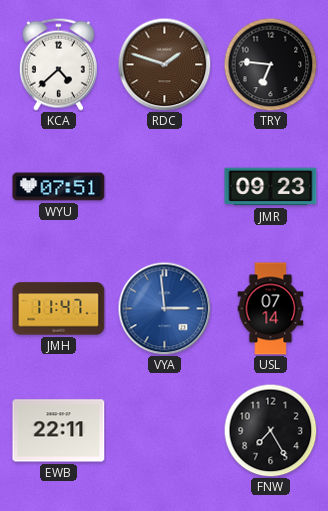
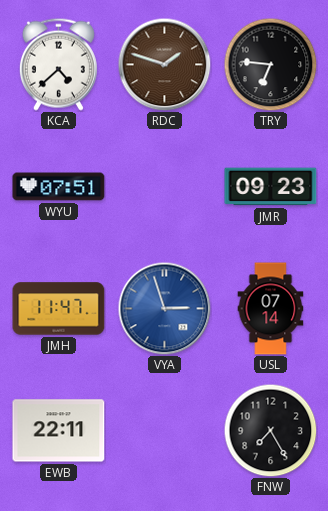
VYA: 2:59 -> 2:57
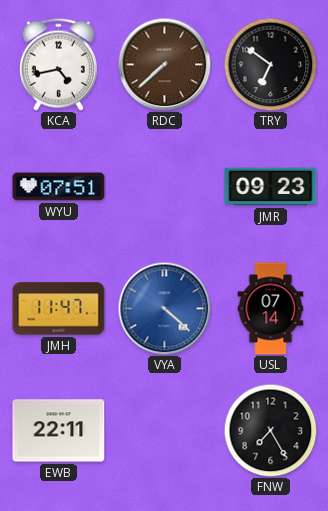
KCA: 4:38 -> 4:43
RDC: 1:48 -> 7:38
TRY: 6:46 -> 6:51
VYA: 2:57 -> 4:22
